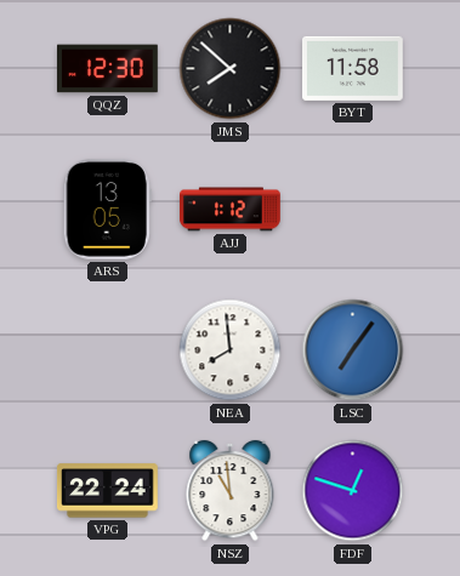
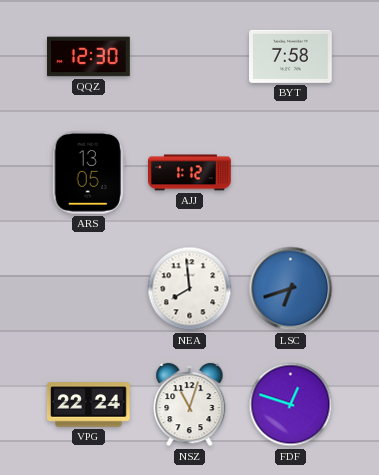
JMS: 7:52 -> none
BYT: 11:58 -> 7:58
LSC: 7:06 -> 6:42
NSZ: 10:59 -> 11:03
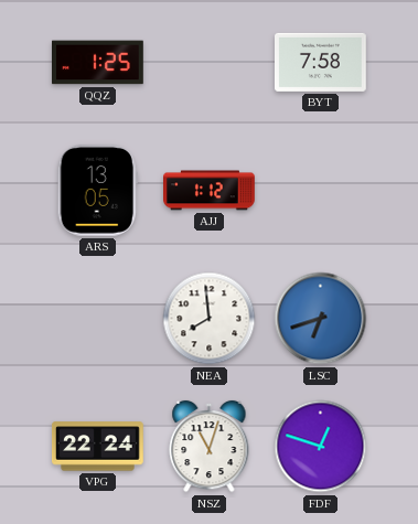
QQZ: 12:30 -> 1:25
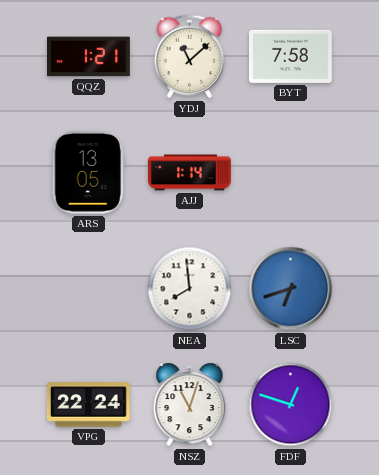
QQZ: 1:25 -> 1:21
YDJ: none -> 11:08
AJJ: 1:12 -> 1:14
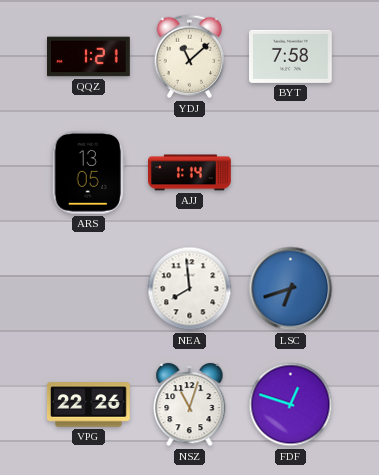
VPG: 22:24 -> 22:26
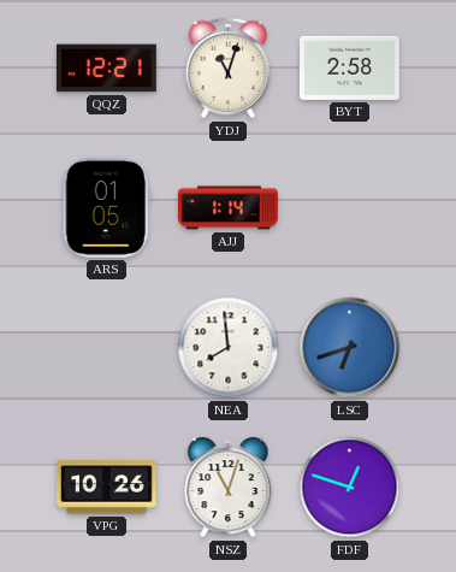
QQZ: 1:21 -> 12:21
YDJ: 11:08 -> 11:03
BYT: 7:58 -> 2:58
ARS: 13:05 -> 01:05
VPG: 22:26 -> 10:26
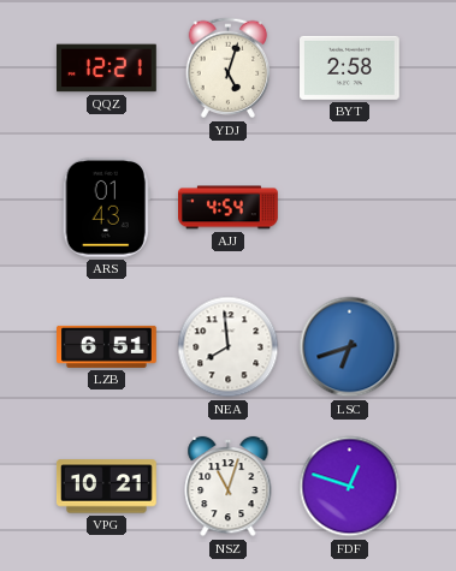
YDJ: 11:03 -> 5:03
ARS: 01:05 -> 01:43
AJJ: 1:14 -> 4:54
LZB: none -> 6:51
VPG: 10:26 -> 10:21
